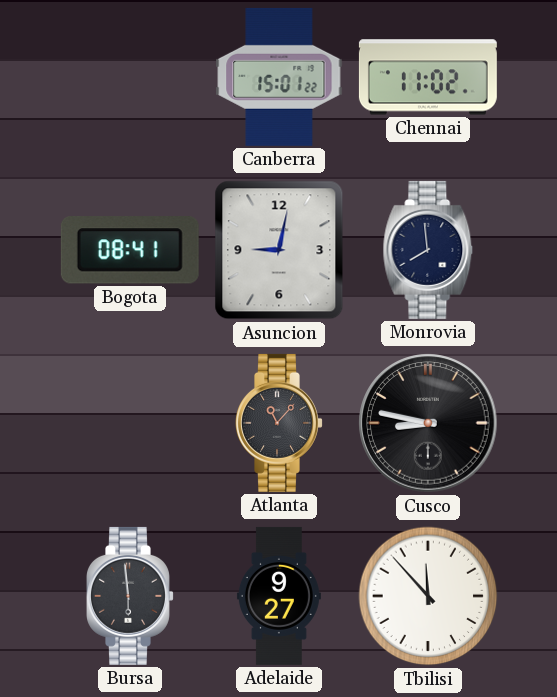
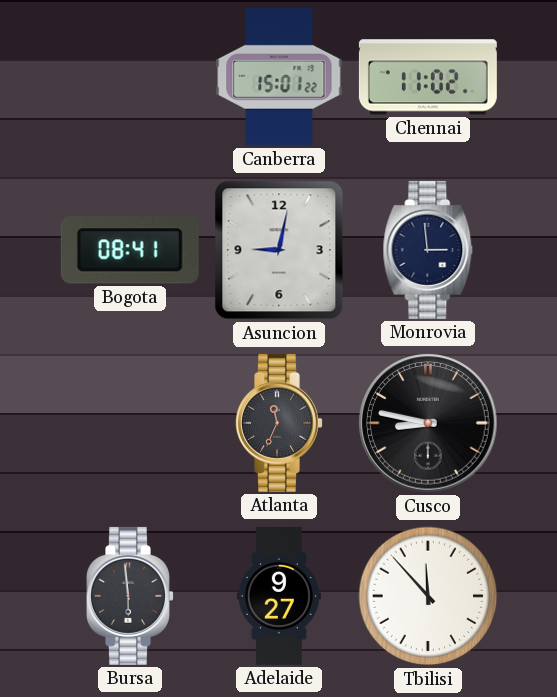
Monrovia: 7:59 -> 2:59
Atlanta: 11:07 -> 11:34
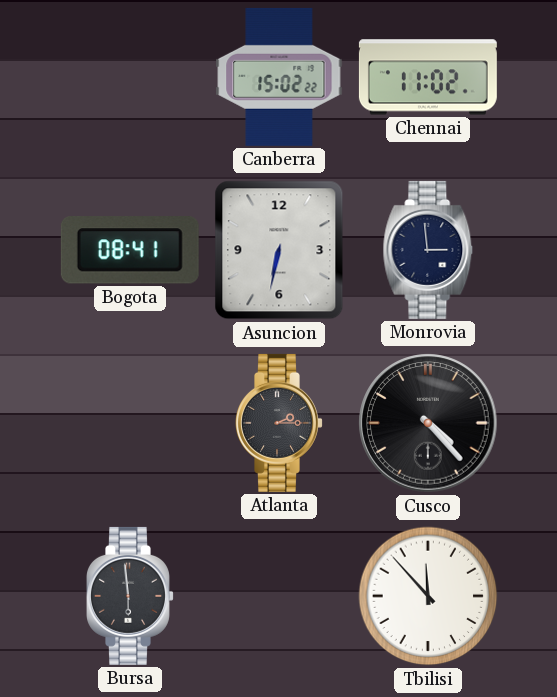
Canberra: 15:01 -> 15:02
Asuncion: 9:02 -> 6:32
Atlanta: 11:34 -> 2:15
Cusco: 8:47 -> 4:23
Adelaide: 9:27 -> none
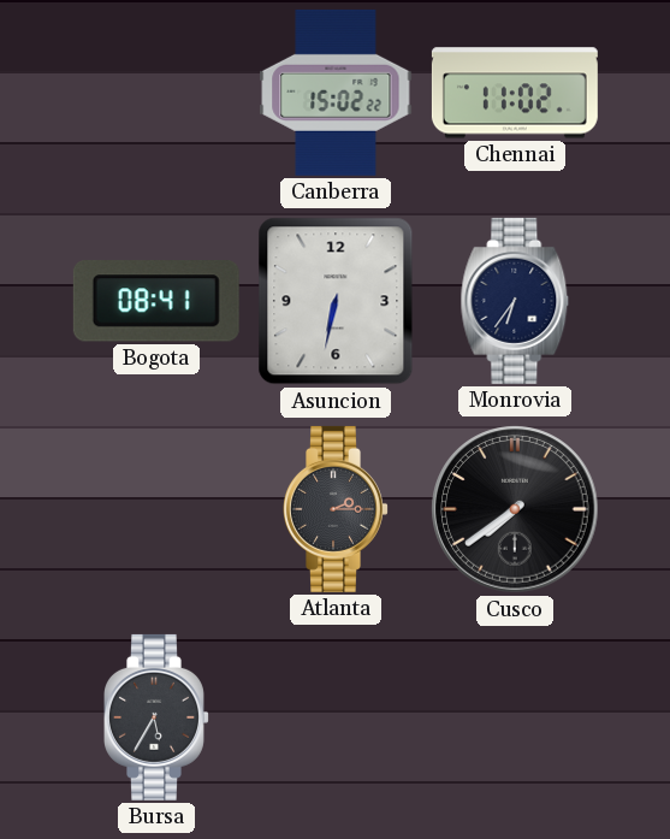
Monrovia: 2:59 -> 6:36
Cusco: 4:23 -> 7:39
Bursa: 5:59 -> 5:35
Tbilisi: 11:53 -> none
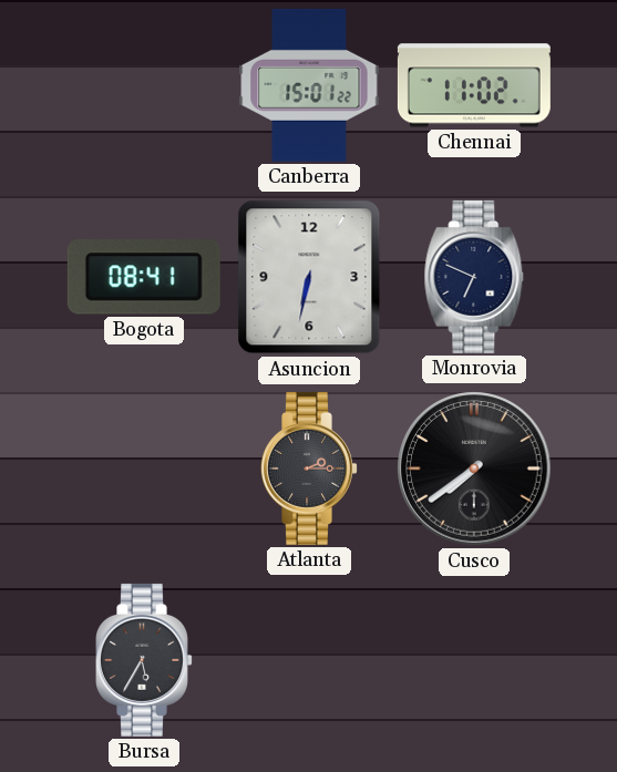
Canberra: 15:02 -> 15:01
Monrovia: 6:36 -> 6:49
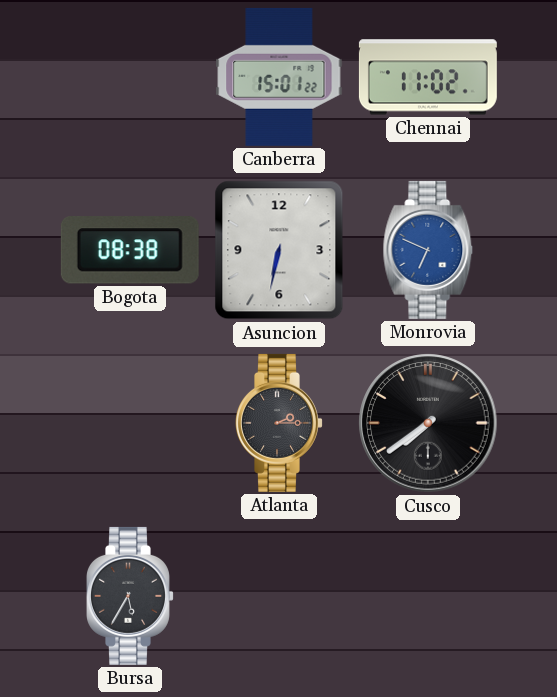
Bogota: 08:41 -> 08:38
Monrovia dial: navy -> blue
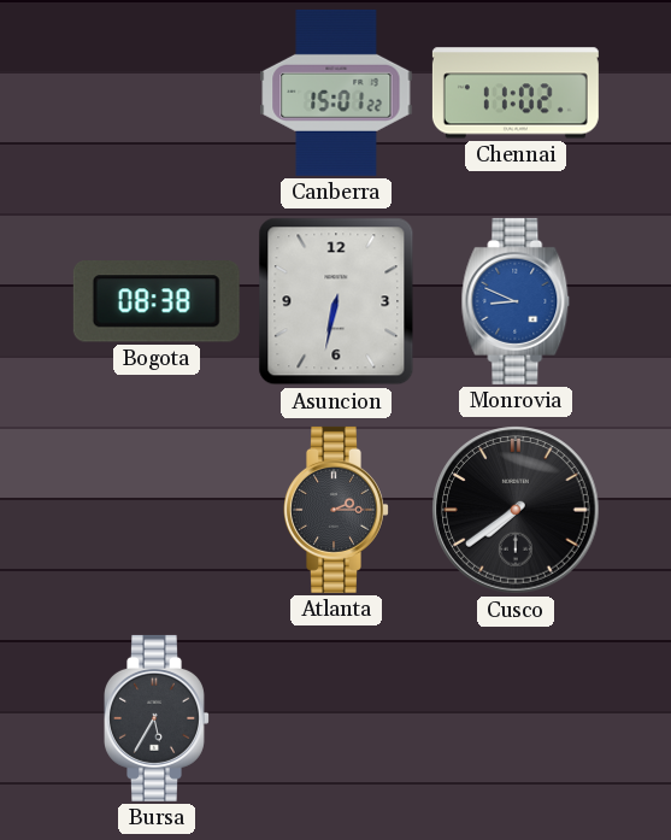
Monrovia: 6:49 -> 8:49
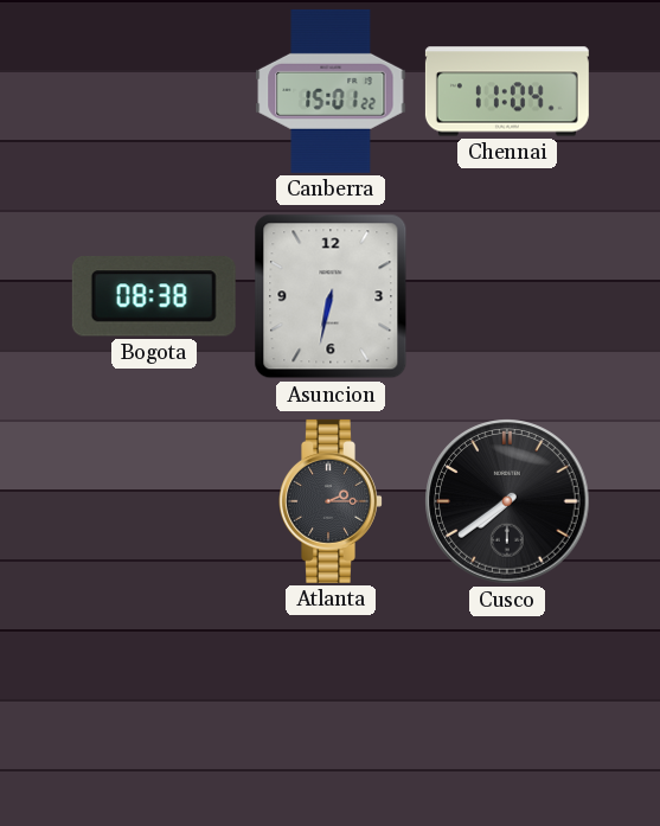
Chennai: 11:02 -> 11:04
Monrovia: 8:49 -> none
Bursa: 5:35 -> none
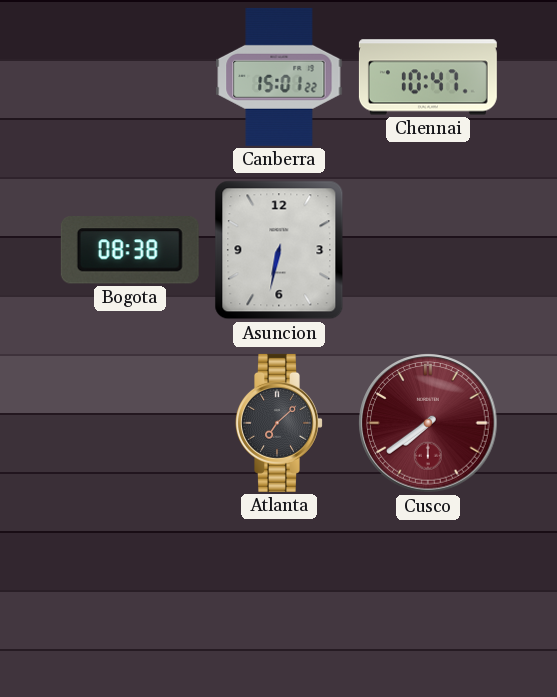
Chennai: 11:04 -> 10:47
Atlanta: 2:15 -> 7:08
Cusco dial: black -> burgundy
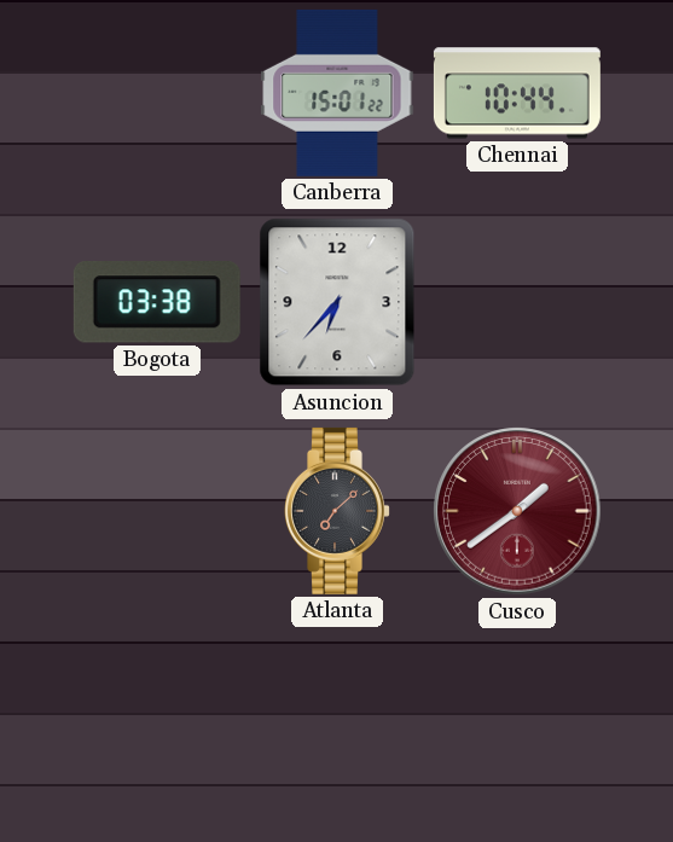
Chennai: 10:47 -> 10:44
Bogota: 08:38 -> 03:38
Asuncion: 6:32 -> 6:37
Cusco: 7:39 -> 1:39
